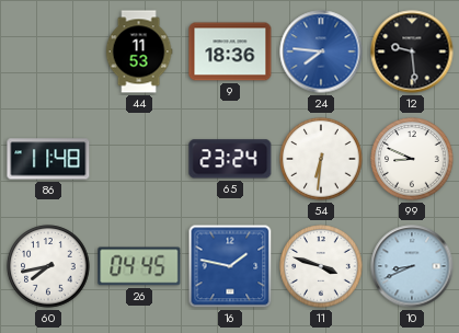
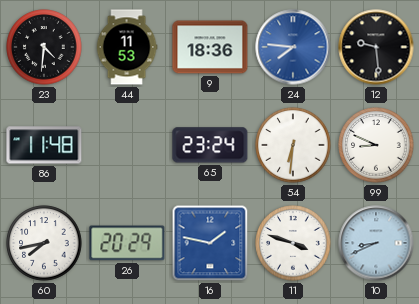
23: none -> 4:31
26: 04:45 -> 20:29
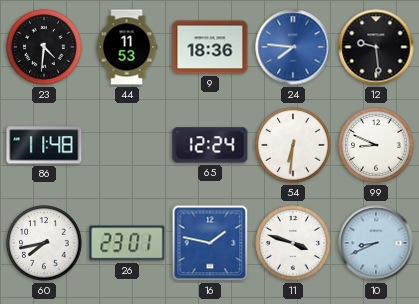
65: 23:24 -> 12:24
26: 20:29 -> 23:01
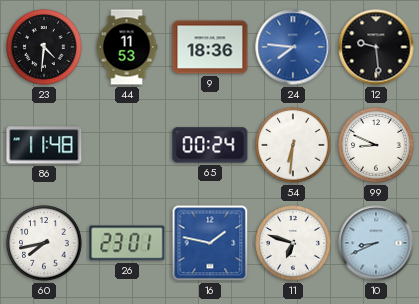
65: 12:24 -> 00:24
11: 3:48 -> 6:48
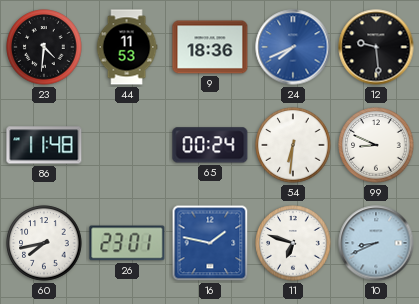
24: 7:46 -> 7:41
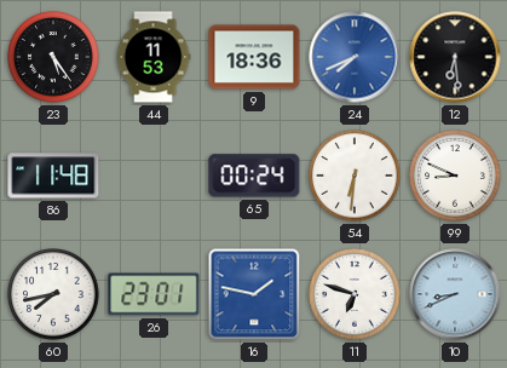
23: 4:31 -> 5:24
12: 9:29 -> 6:29
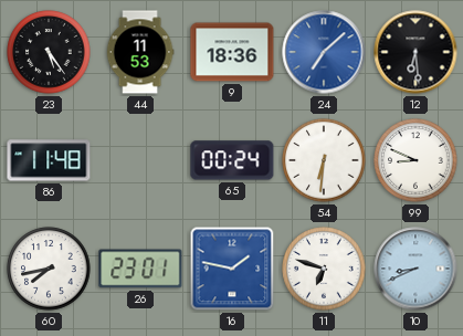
24: 7:41 -> 7:08
